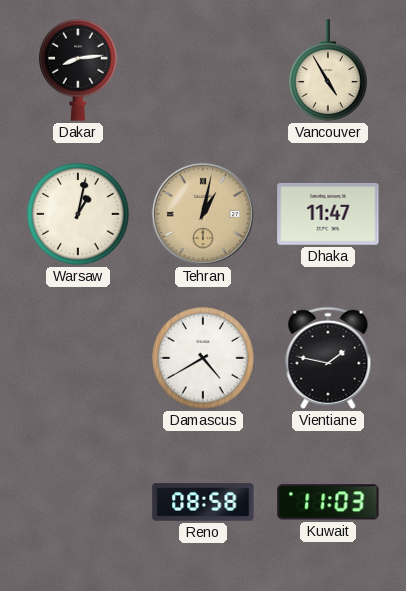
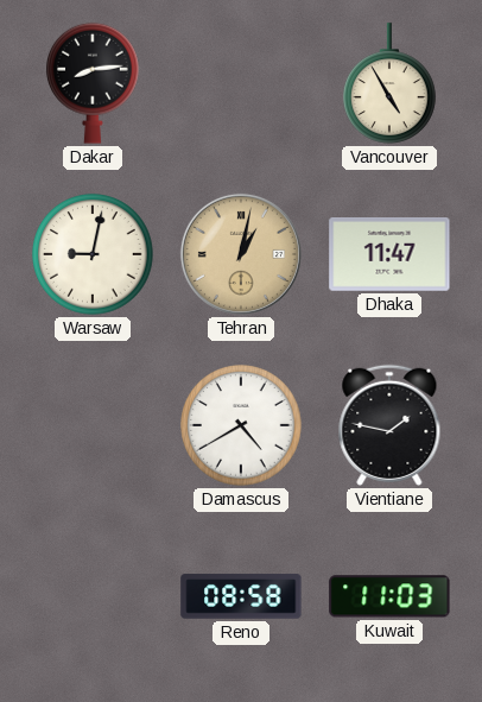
Warsaw: 1:02 -> 9:02
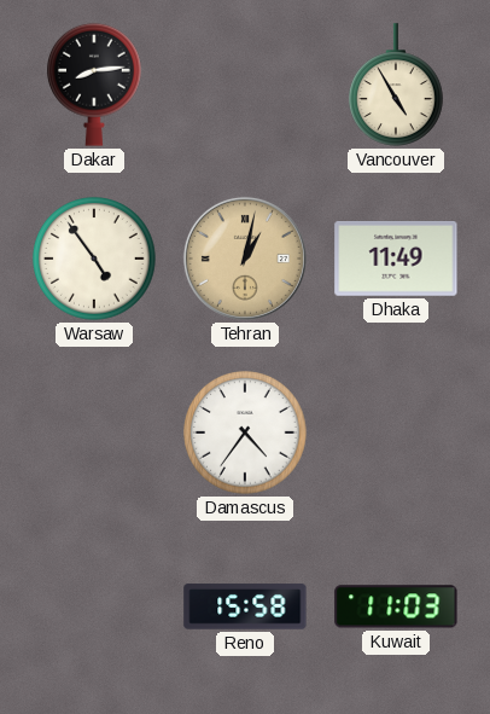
Warsaw: 9:02 -> 4:54
Dhaka: 11:47 -> 11:49
Damascus: 4:40 -> 4:36
Vientiane: 1:47 -> none
Reno: 08:58 -> 15:58
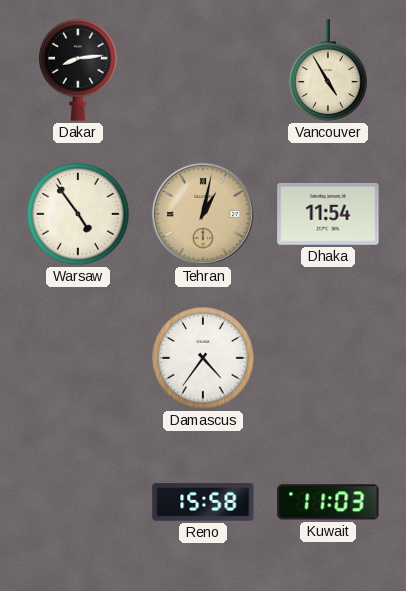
Dhaka: 11:49 -> 11:54
